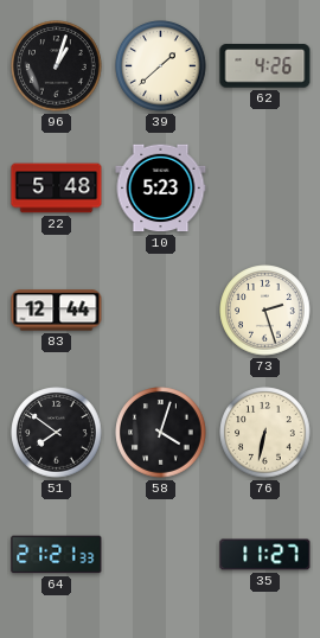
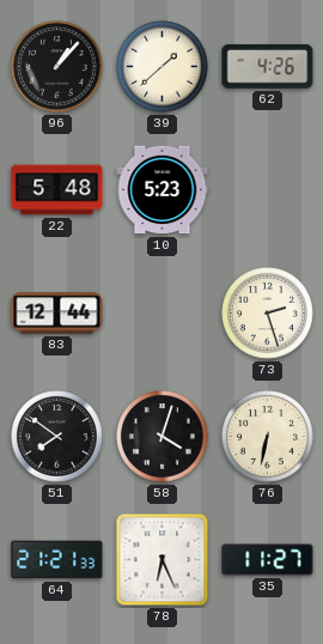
96: 1:03 -> 1:07
78: none -> 6:26
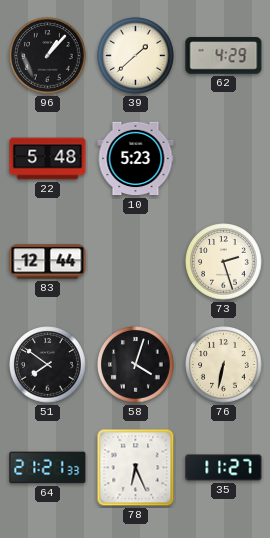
62: 4:26 -> 4:29
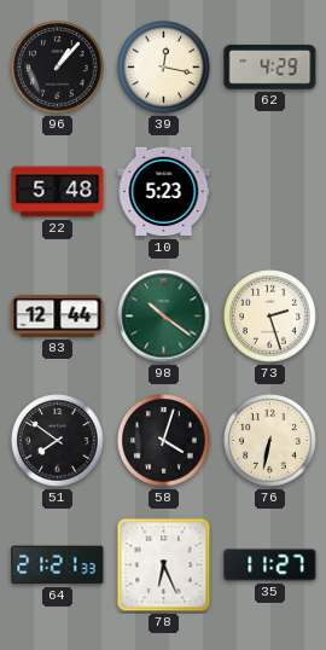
39: 1:38 -> 12:17
98: none -> 10:21
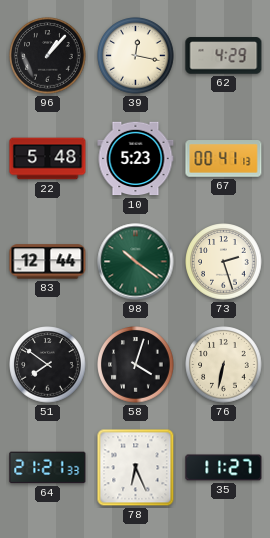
67: none -> 00:41
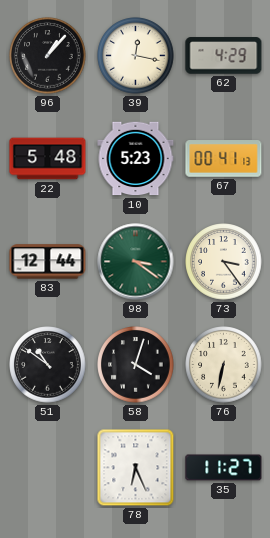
98: 10:21 -> 3:21
73: 2:27 -> 3:24
51: 7:51 -> 10:51
64: 21:21 -> none
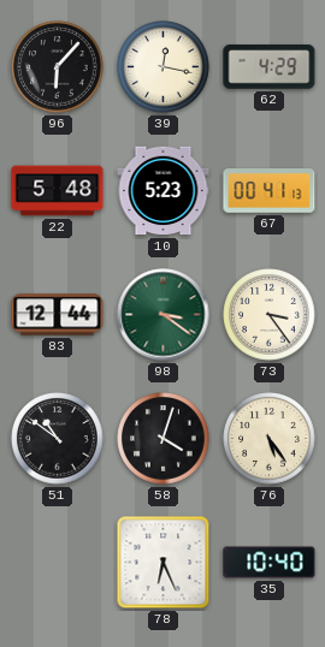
96: 1:07 -> 6:07
76: 6:32 -> 5:24
35: 11:27 -> 10:40
